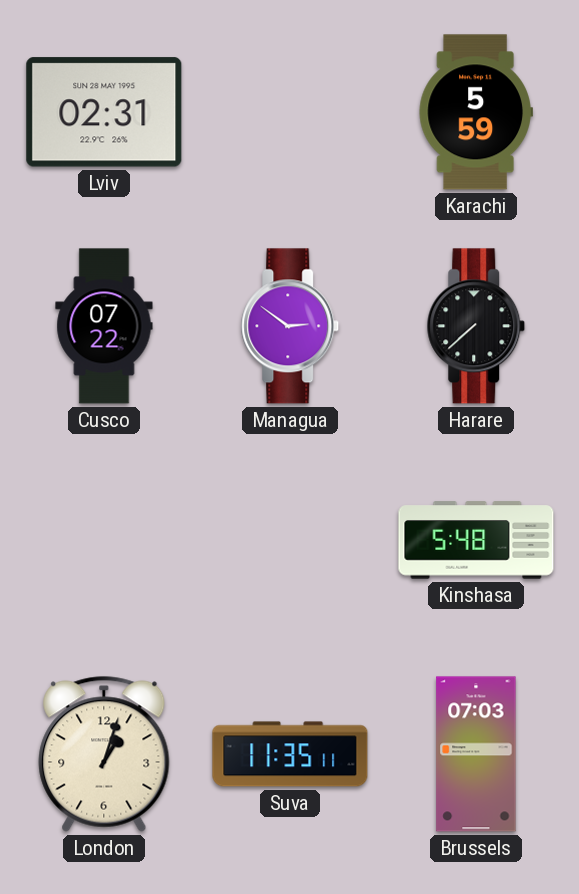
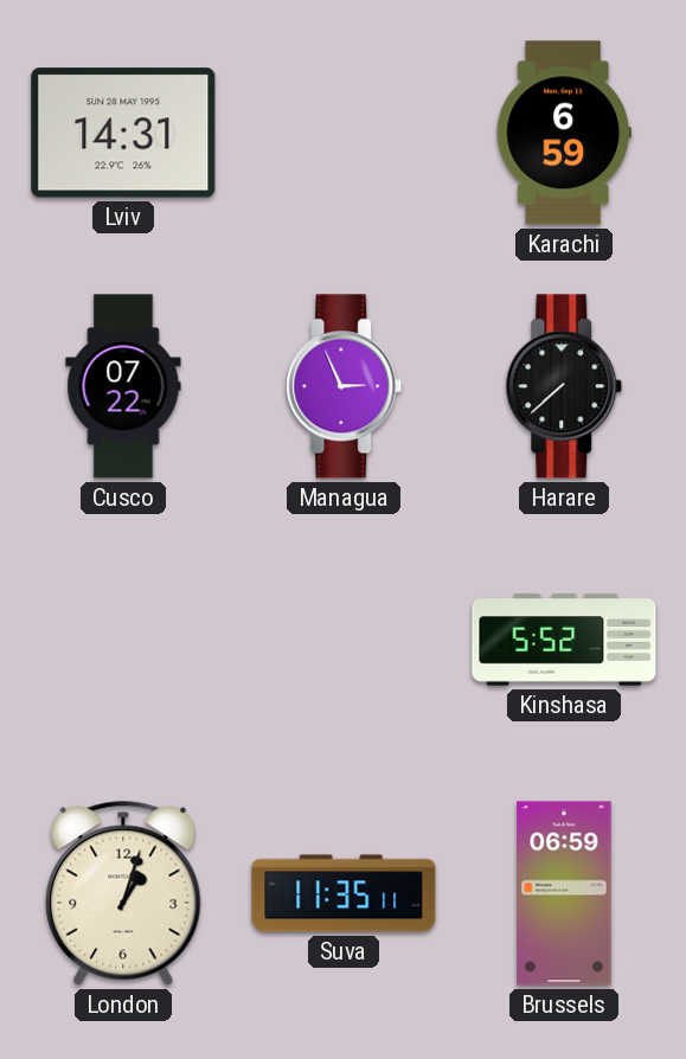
Lviv: 02:31 -> 14:31
Karachi: 5:59 -> 6:59
Managua: 2:51 -> 2:56
Kinshasa: 5:48 -> 5:52
Brussels: 07:03 -> 06:59
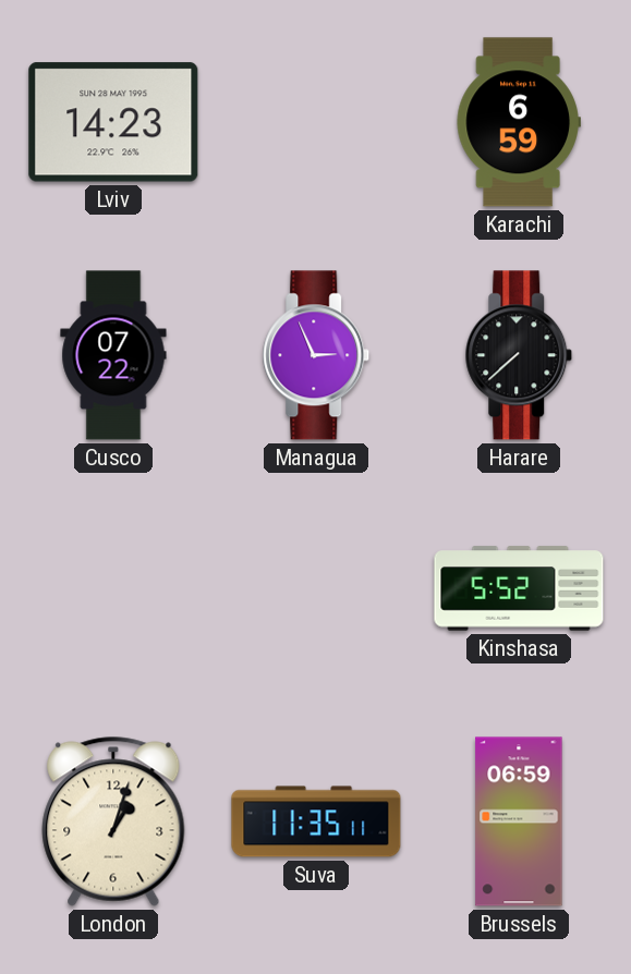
Lviv: 14:31 -> 14:23
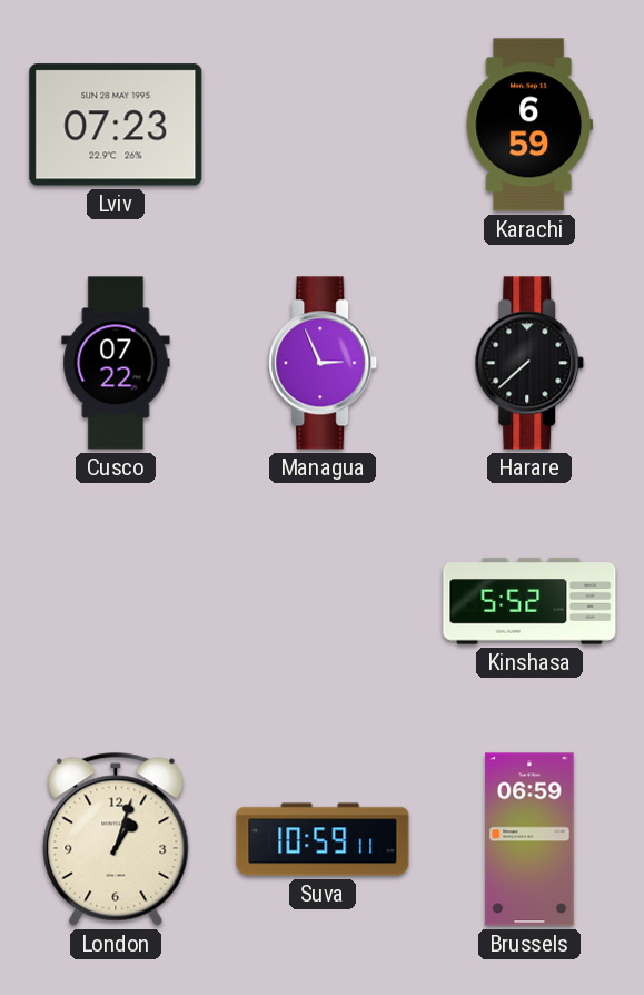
Lviv: 14:23 -> 07:23
Suva: 11:35 -> 10:59
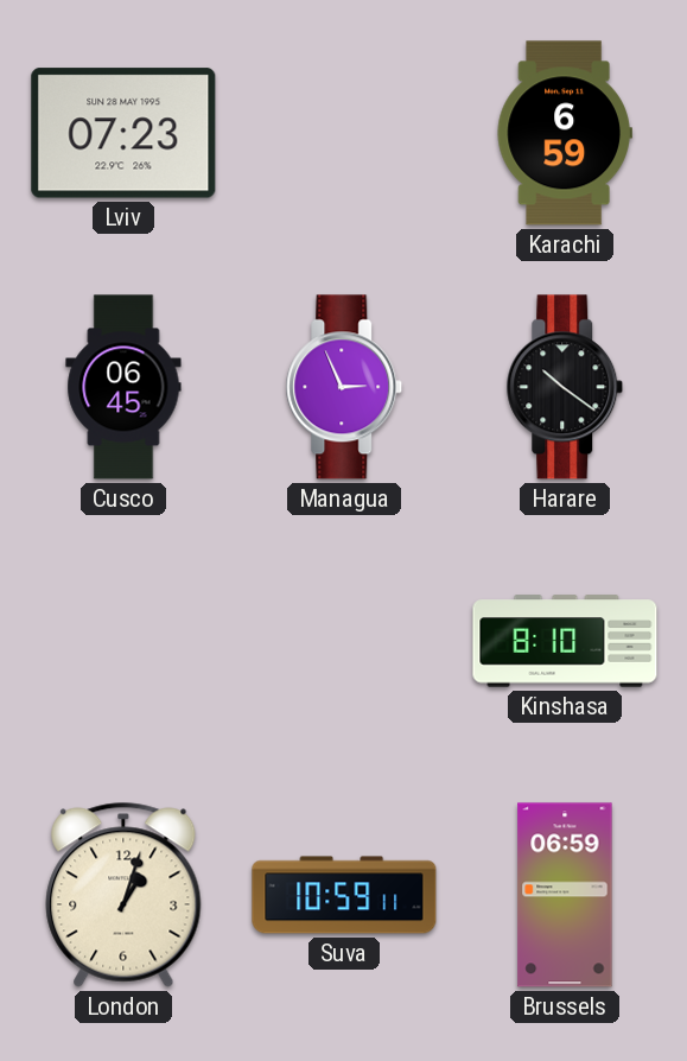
Cusco: 07:22 -> 06:45
Harare: 7:38 -> 10:21
Kinshasa: 5:52 -> 8:10
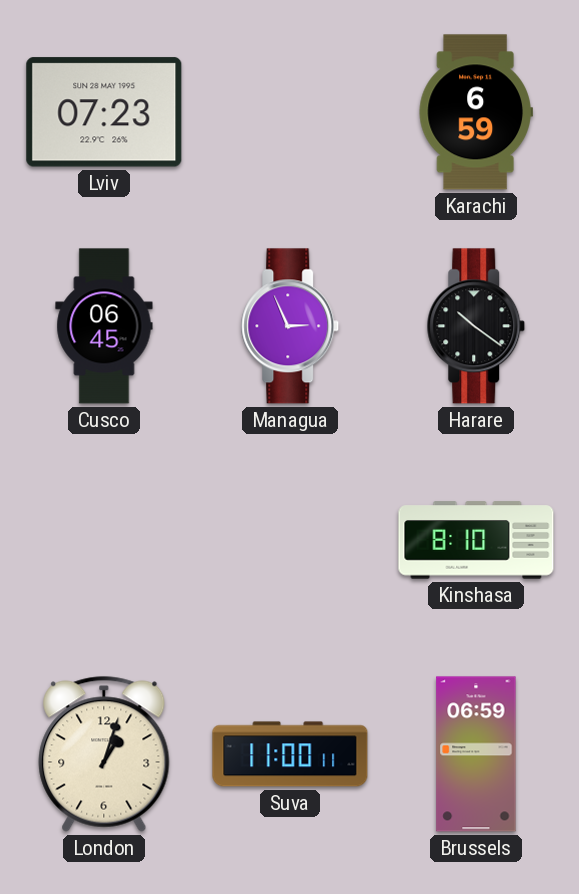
Suva: 10:59 -> 11:00
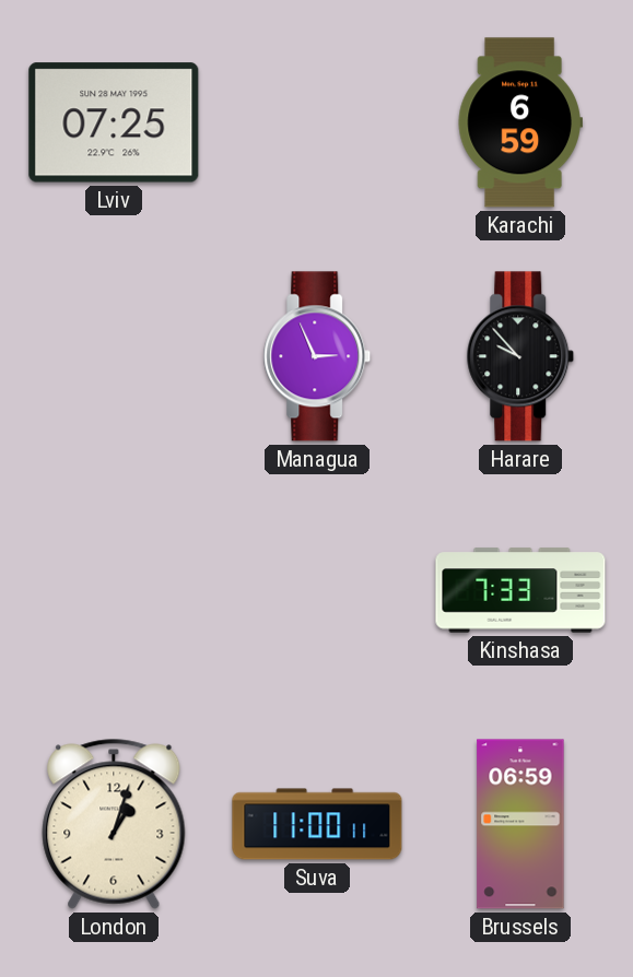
Lviv: 07:23 -> 07:25
Cusco: 06:45 -> none
Harare: 10:21 -> 9:53
Kinshasa: 8:10 -> 7:33
